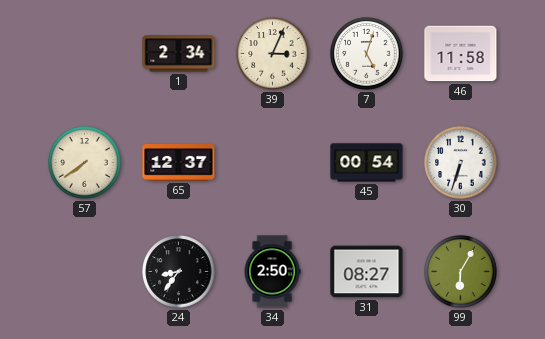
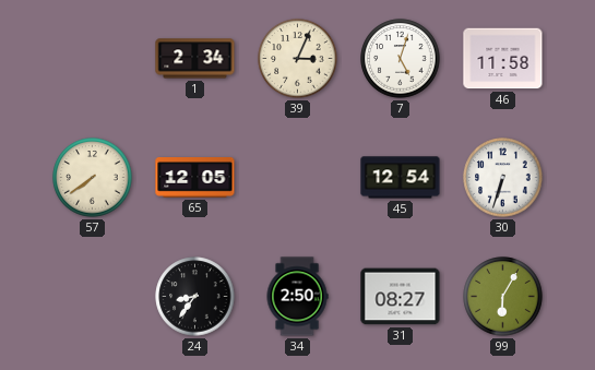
65: 12:37 -> 12:05
45: 00:54 -> 12:54
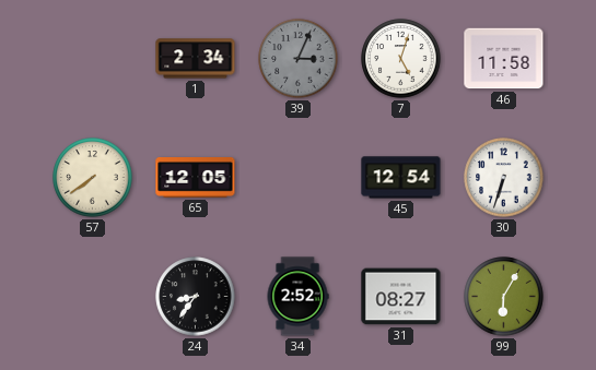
39 dial: cream -> grey
34: 2:50 -> 2:52
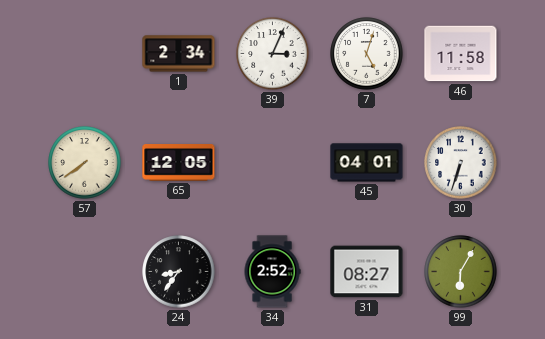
39 dial: grey -> white
45: 12:54 -> 04:01
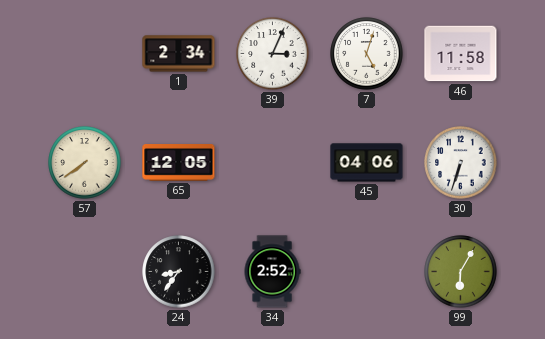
45: 04:01 -> 04:06
31: 08:27 -> none
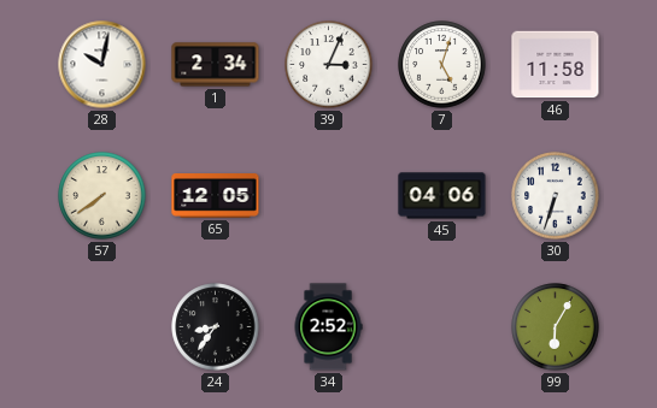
28: none -> 10:02
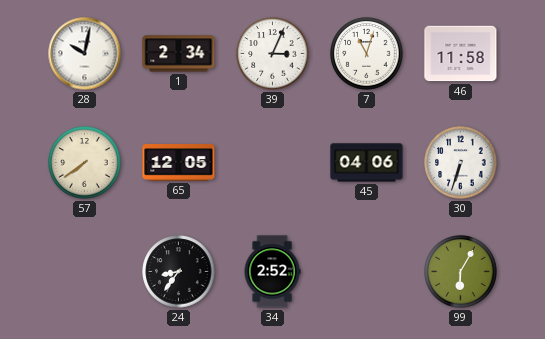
7: 5:03 -> 11:03
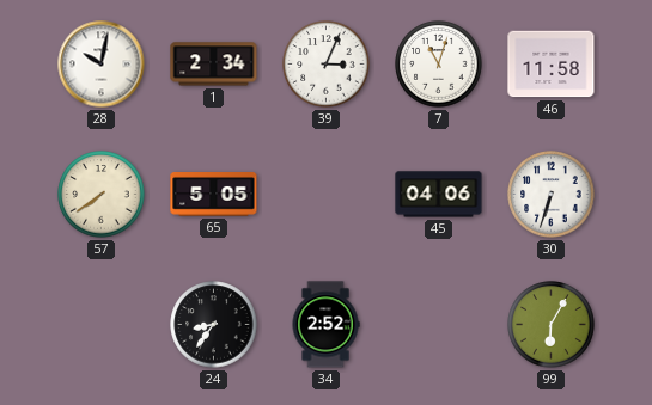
65: 12:05 -> 5:05
